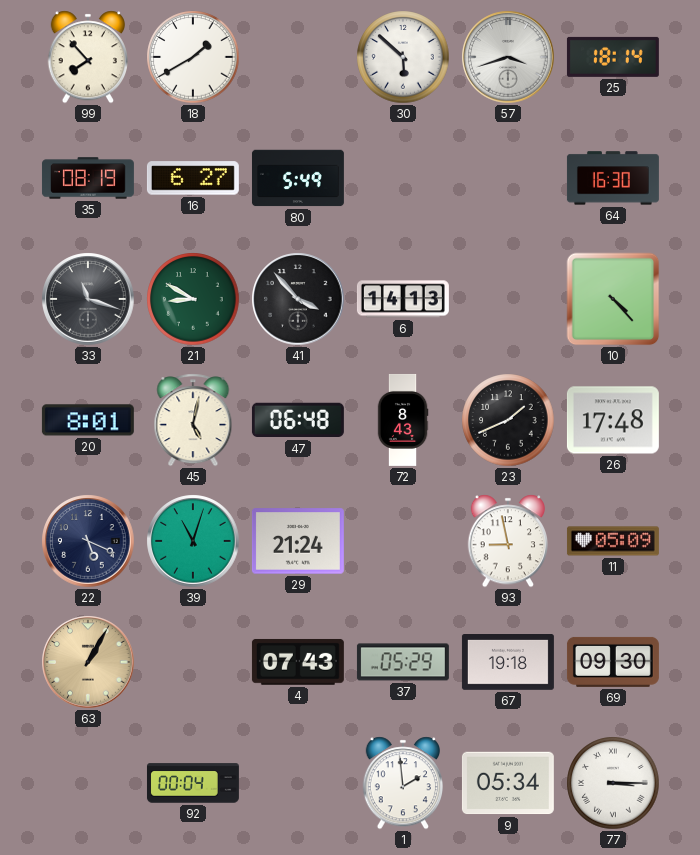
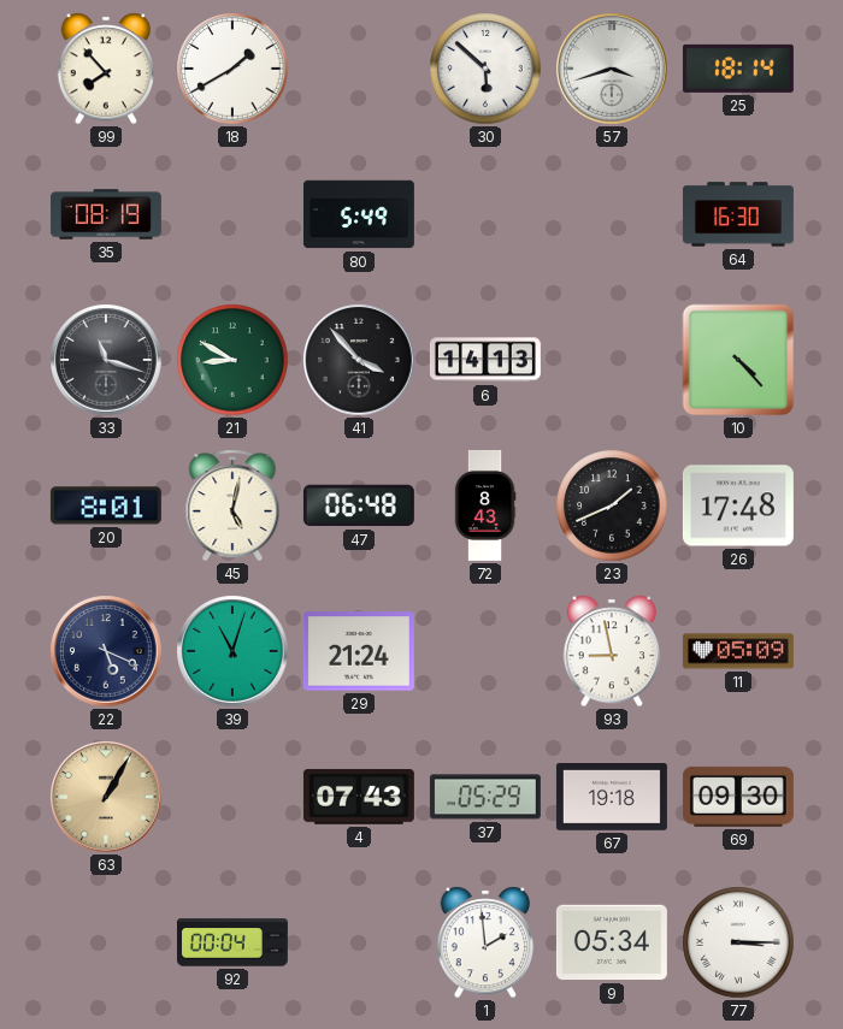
16: 6:27 -> none
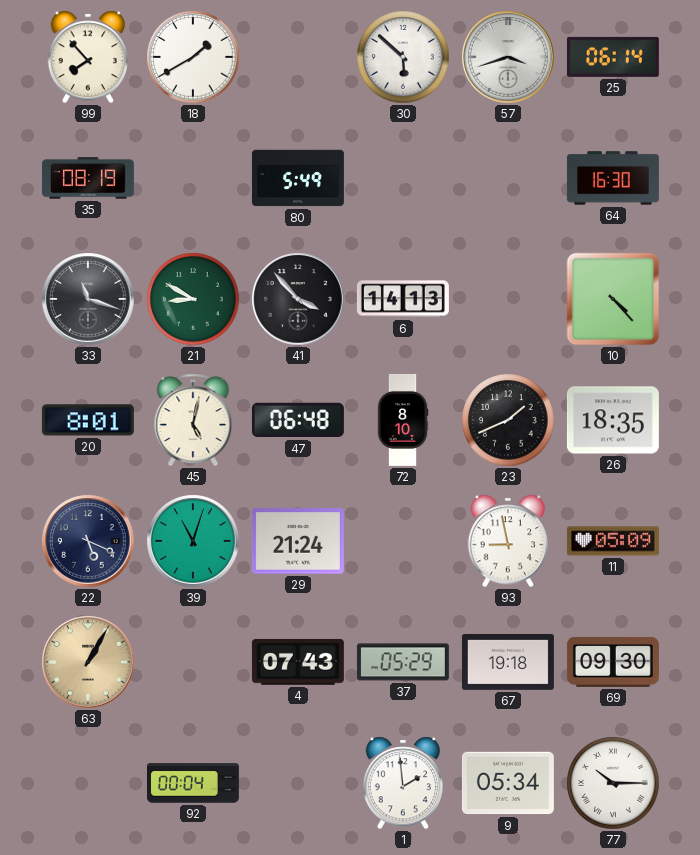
25: 18:14 -> 06:14
72: 8:43 -> 8:10
26: 17:48 -> 18:35
77: 3:15 -> 10:15
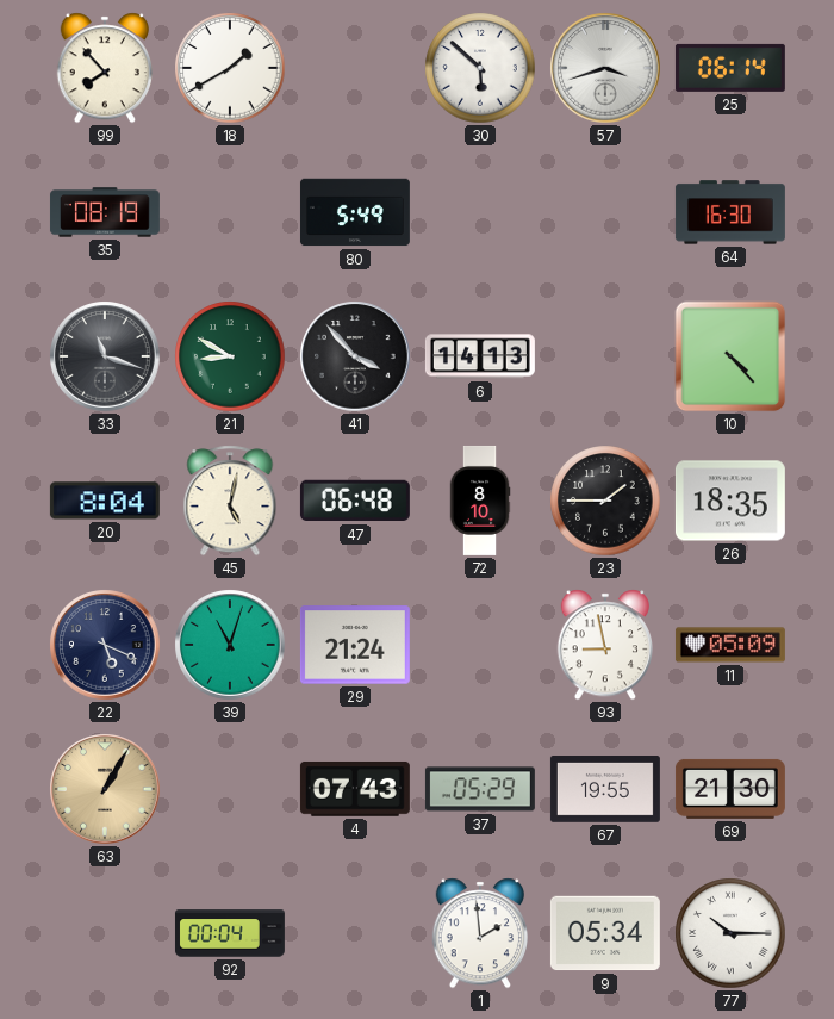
20: 8:01 -> 8:04
23: 1:41 -> 1:45
67: 19:18 -> 19:55
69: 09:30 -> 21:30
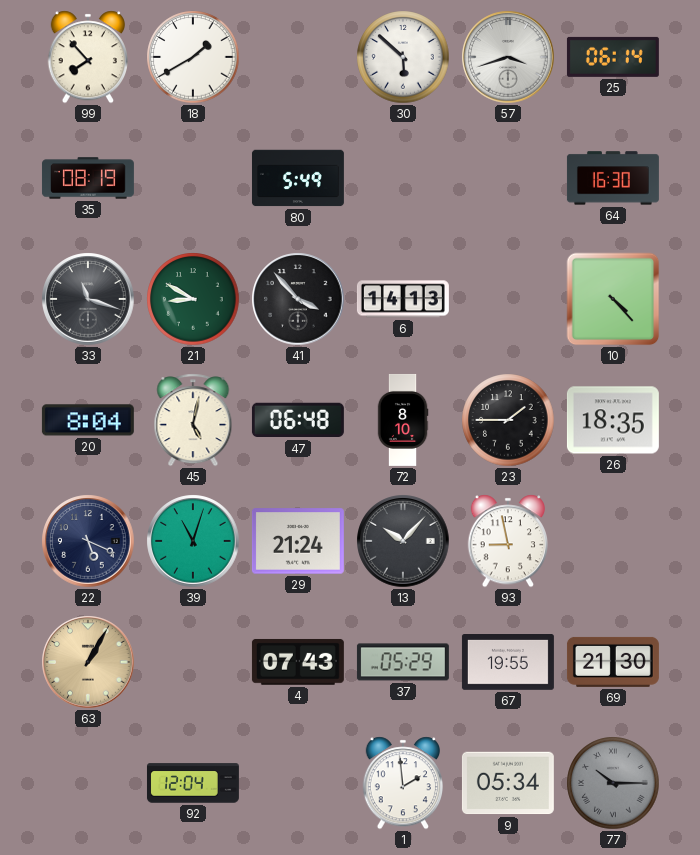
13: none -> 10:07
11: 05:09 -> none
92: 00:04 -> 12:04
77 dial: white -> grey
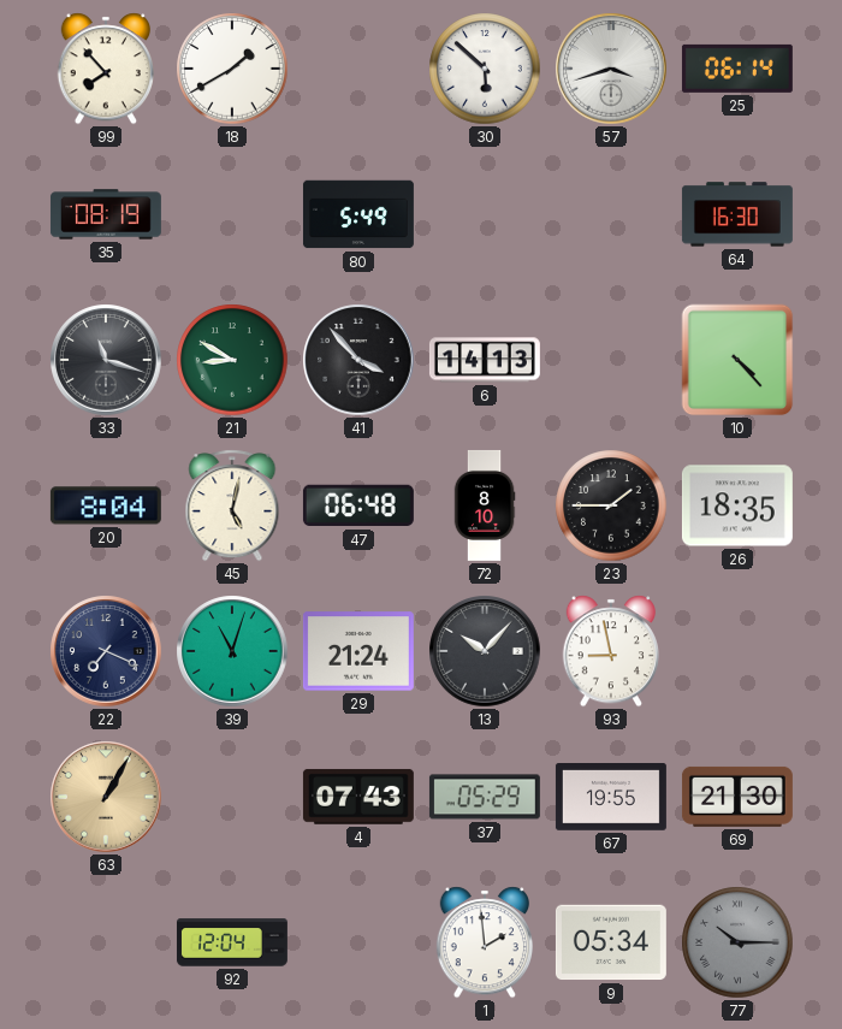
22: 5:19 -> 7:19
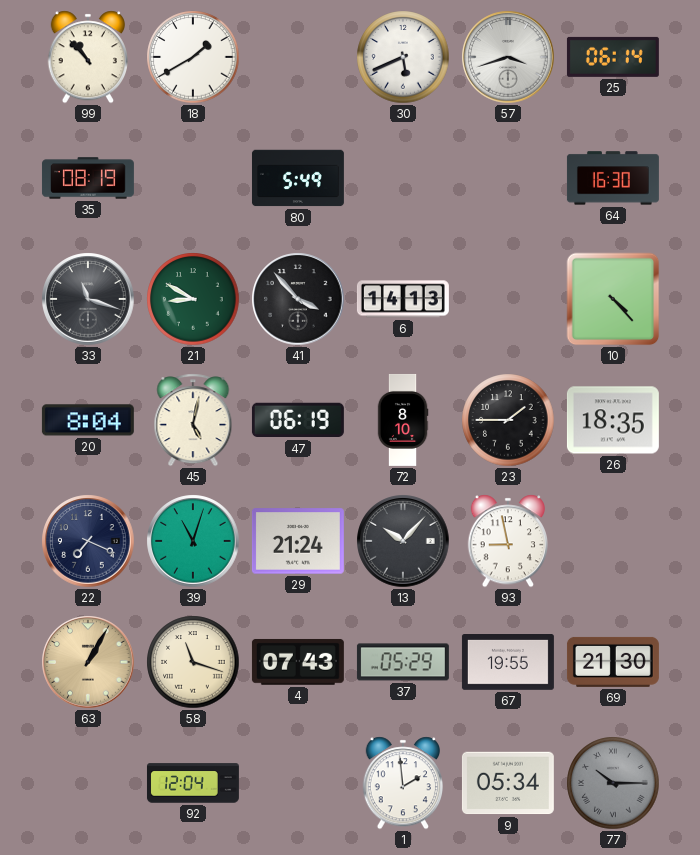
99: 7:53 -> 10:53
30: 5:52 -> 5:41
47: 06:48 -> 06:19
58: none -> 11:18
